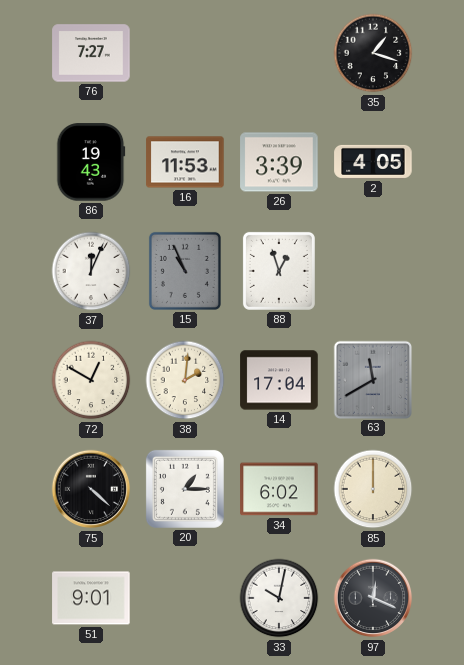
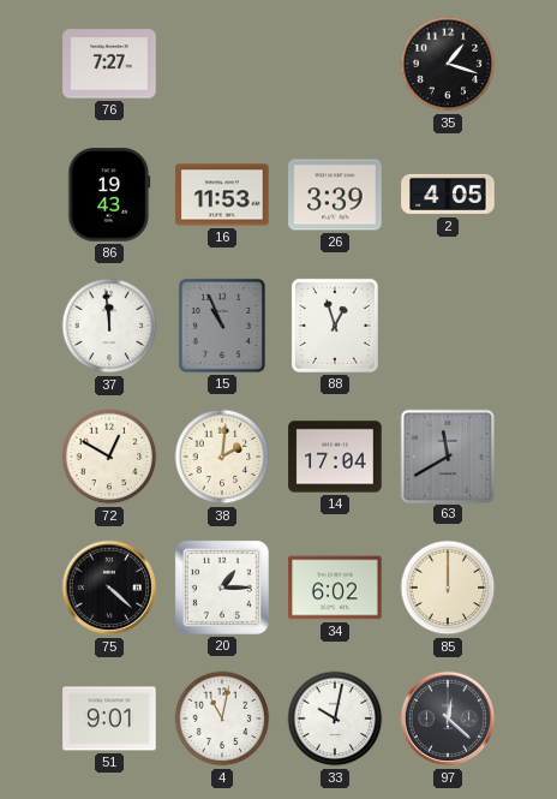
37: 12:04 -> 11:59
4: none -> 11:02
97: 12:19 -> 12:22
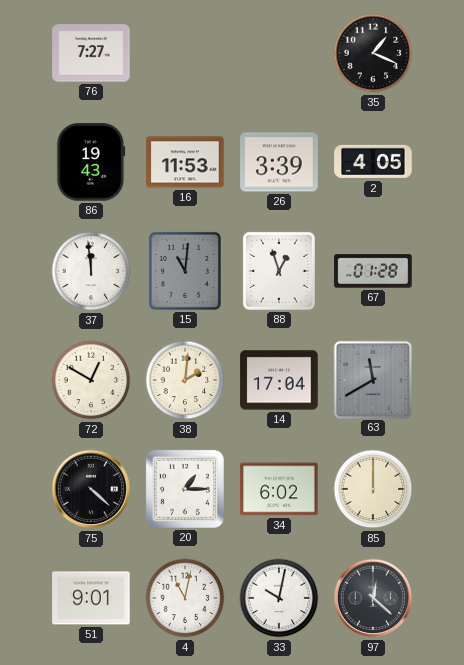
35: 1:18 -> 1:19
15: 10:56 -> 11:01
67: none -> 01:28
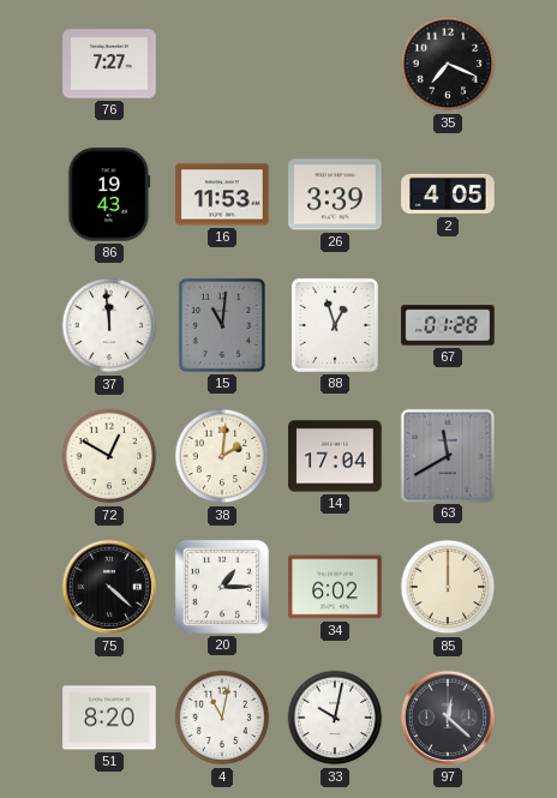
35: 1:19 -> 7:19
51: 9:01 -> 8:20
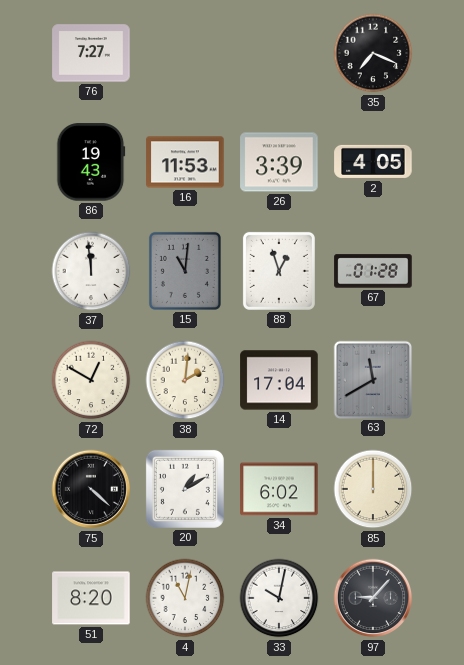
20: 1:15 -> 1:10
97: 12:22 -> 9:07
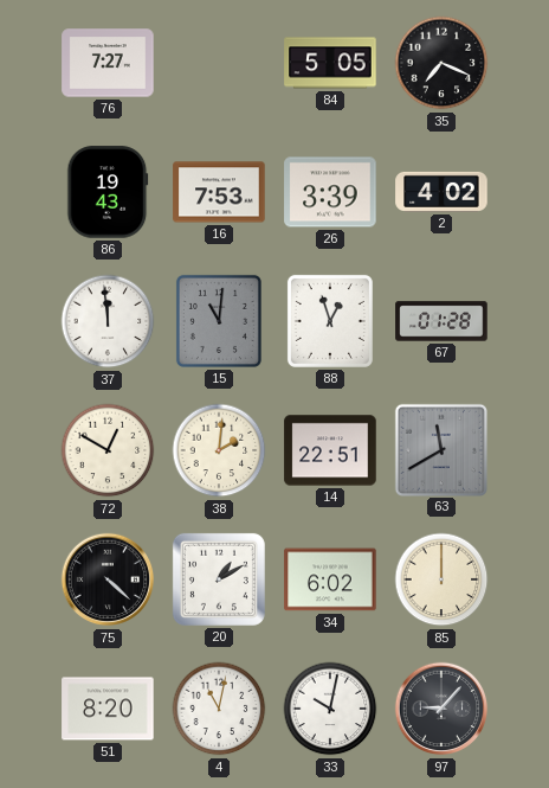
84: none -> 5:05
16: 11:53 -> 7:53
2: 4:05 -> 4:02
14: 17:04 -> 22:51
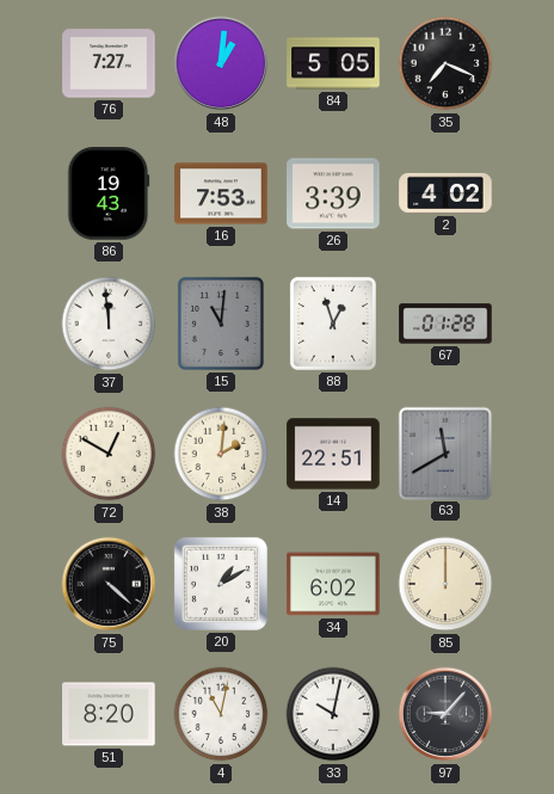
48: none -> 1:01
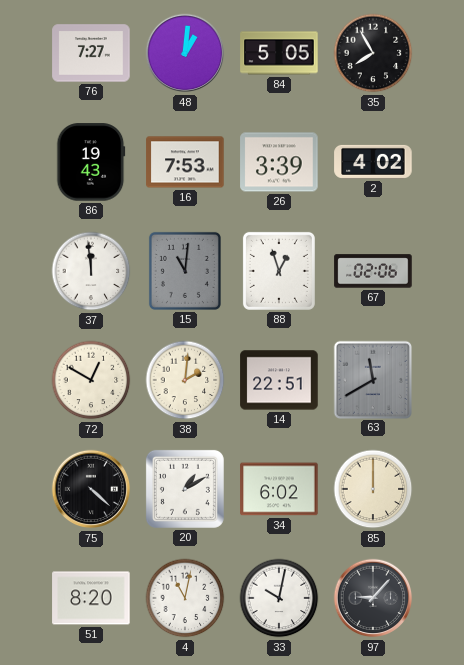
35: 7:19 -> 7:55
67: 01:28 -> 02:06
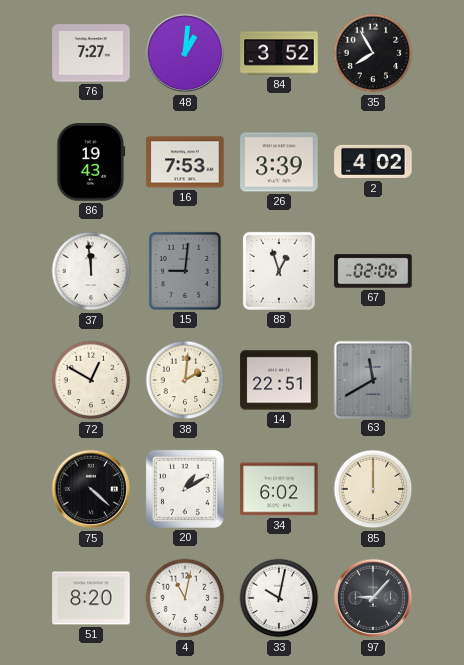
84: 5:05 -> 3:52
15: 11:01 -> 9:01
